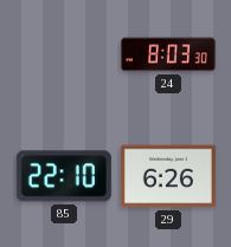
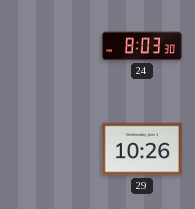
85: 22:10 -> none
29: 6:26 -> 10:26
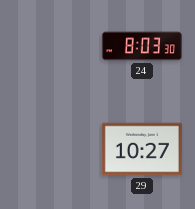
29: 10:26 -> 10:27
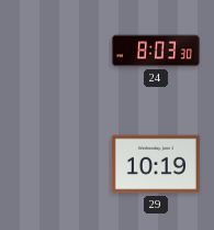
29: 10:27 -> 10:19
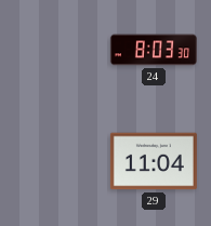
29: 10:19 -> 11:04
